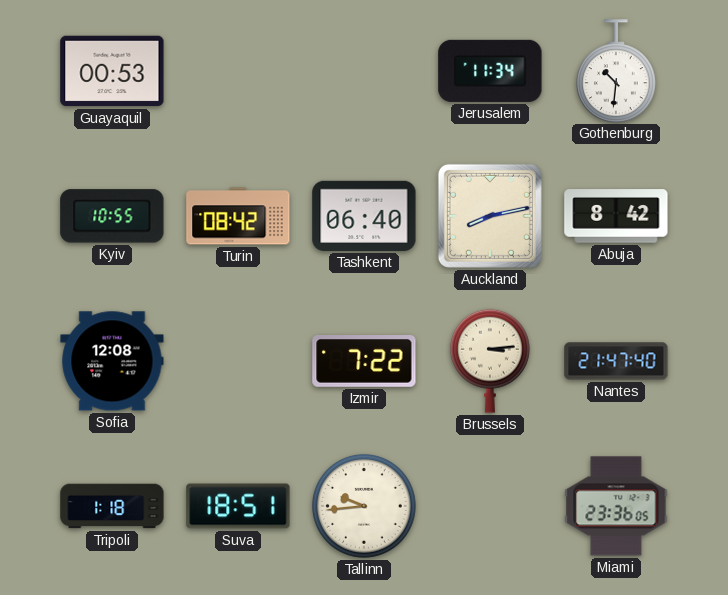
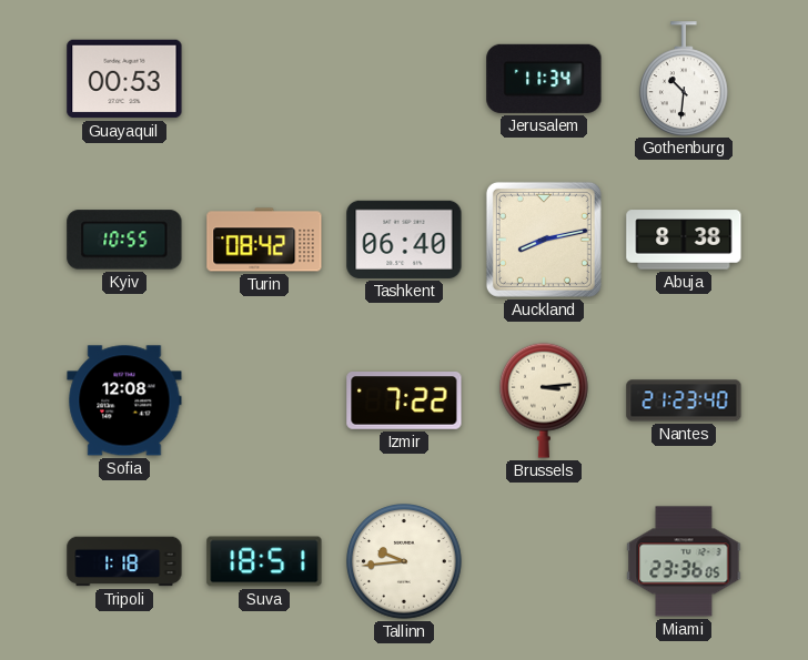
Abuja: 8:42 -> 8:38
Nantes: 21:47 -> 21:23
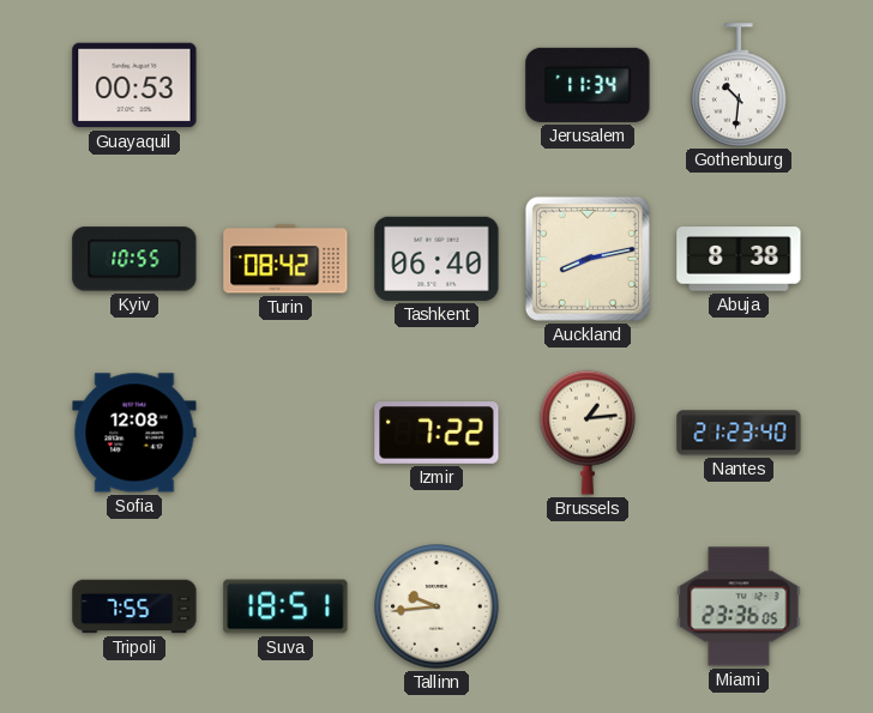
Brussels: 3:14 -> 1:14
Tripoli: 1:18 -> 7:55
